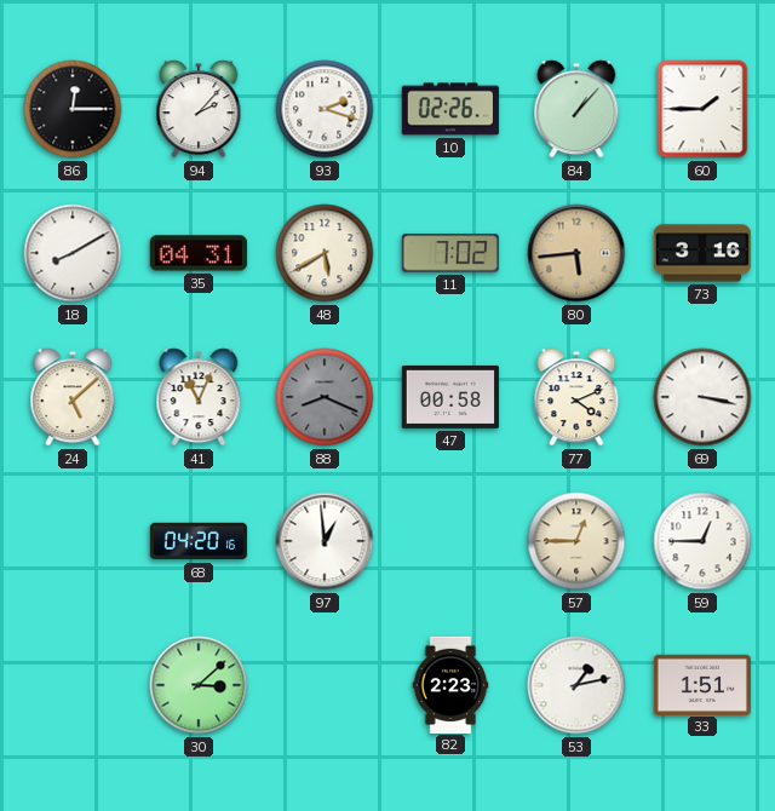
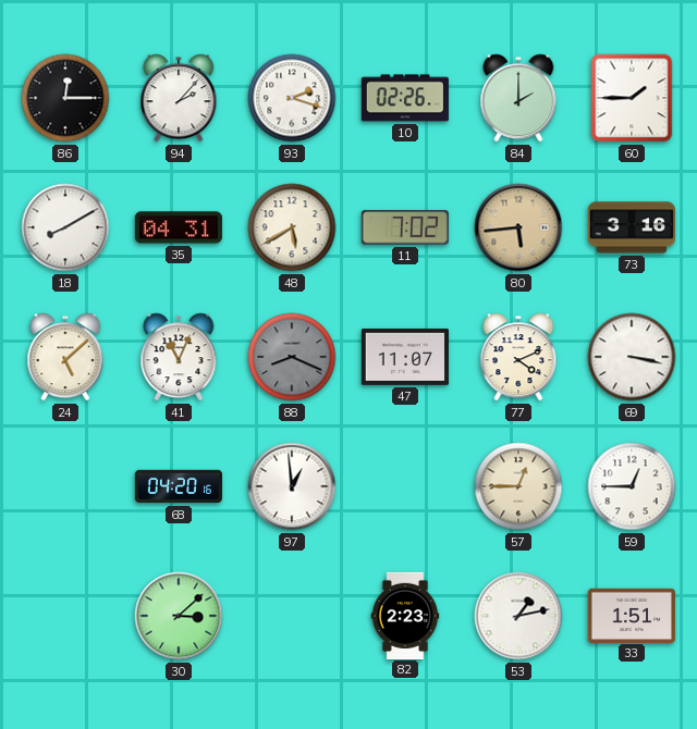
84: 1:07 -> 2:00
47: 00:58 -> 11:07
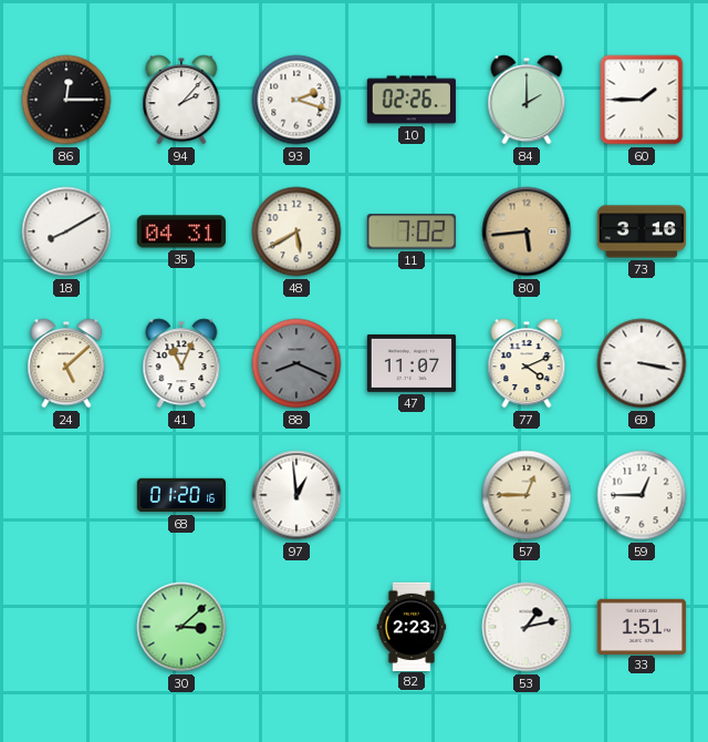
68: 04:20 -> 01:20
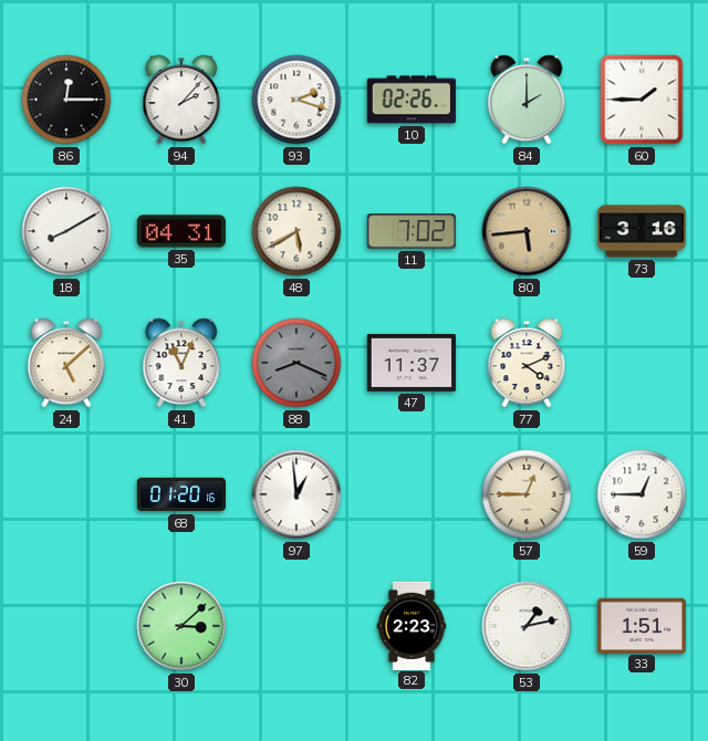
47: 11:07 -> 11:37
69: 3:17 -> none
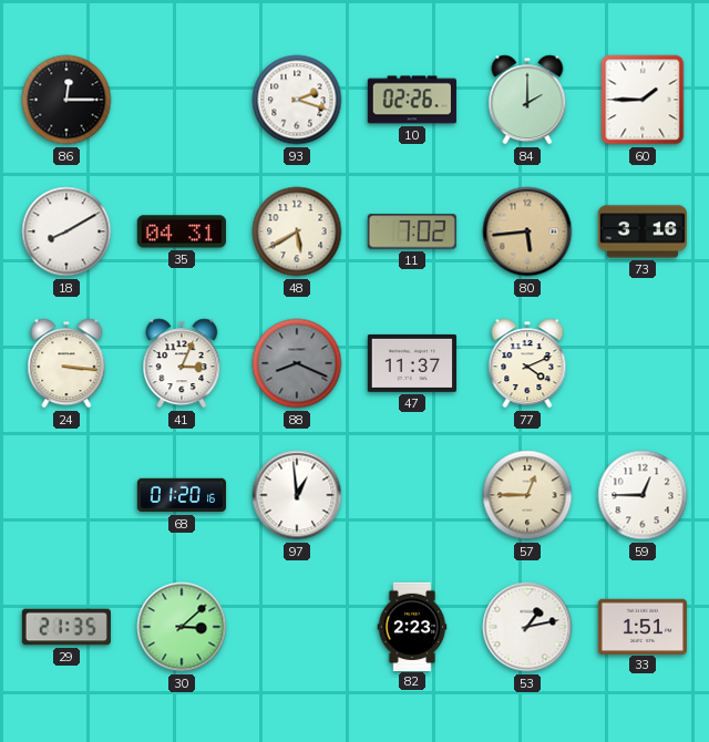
94: 2:07 -> none
24: 5:08 -> 3:16
41: 11:04 -> 3:04
29: none -> 21:35
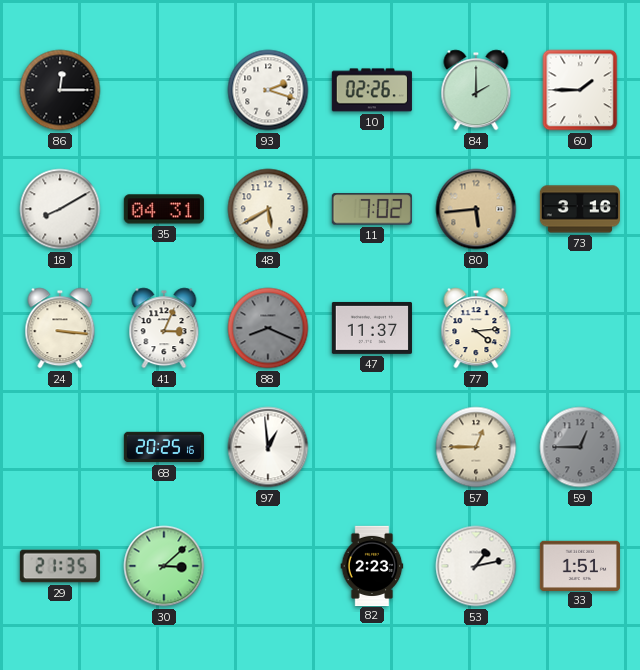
77: 4:11 -> 4:14
68: 01:20 -> 20:25
59 dial: white -> grey
